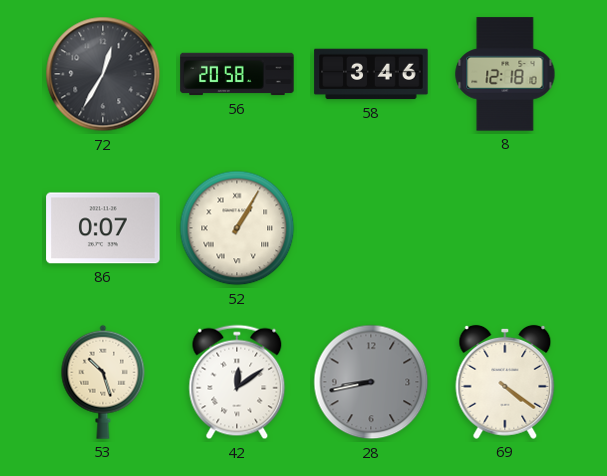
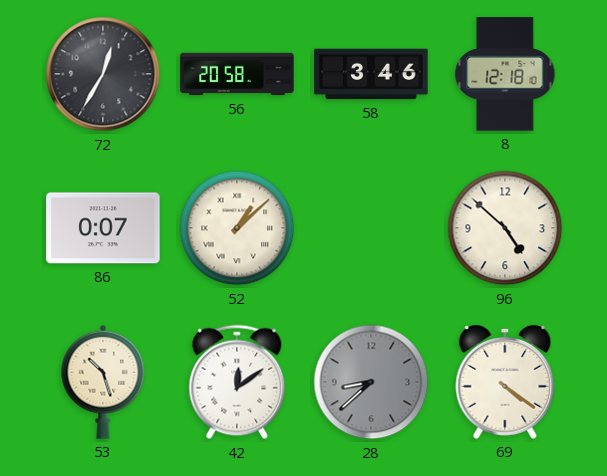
52: 1:05 -> 1:08
96: none -> 4:52
28: 8:43 -> 8:38
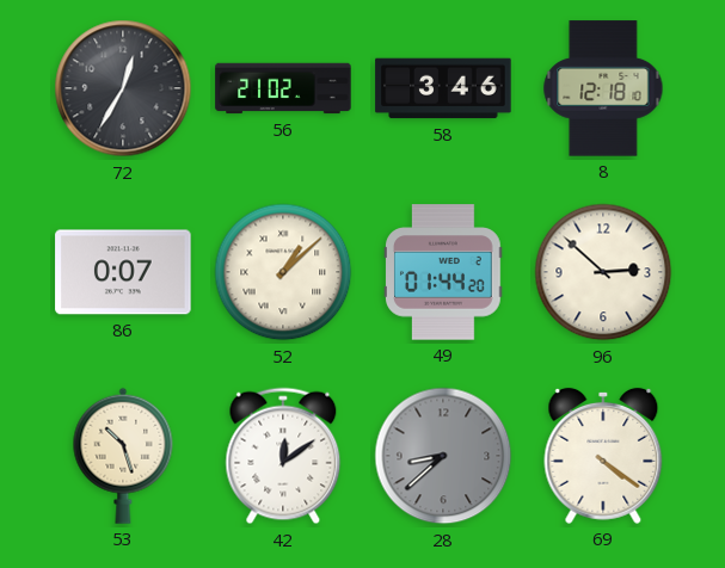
56: 20:58 -> 21:02
49: none -> 01:44
96: 4:52 -> 2:52
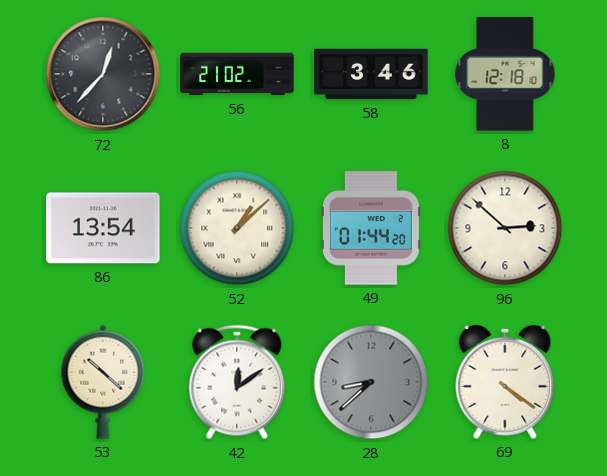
72: 12:35 -> 12:37
86: 0:07 -> 13:54
53: 10:27 -> 10:22
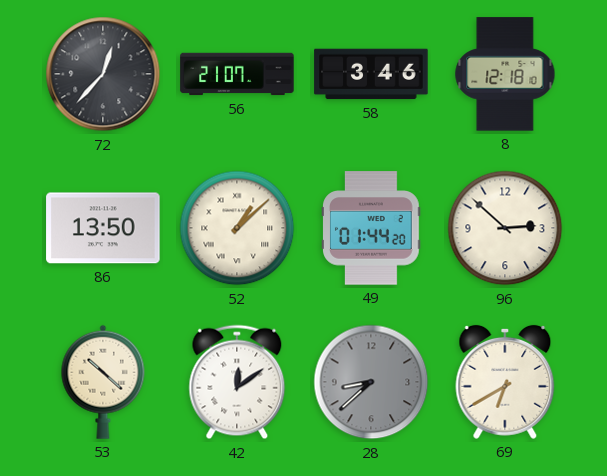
56: 21:02 -> 21:07
86: 13:54 -> 13:50
69: 4:21 -> 6:40
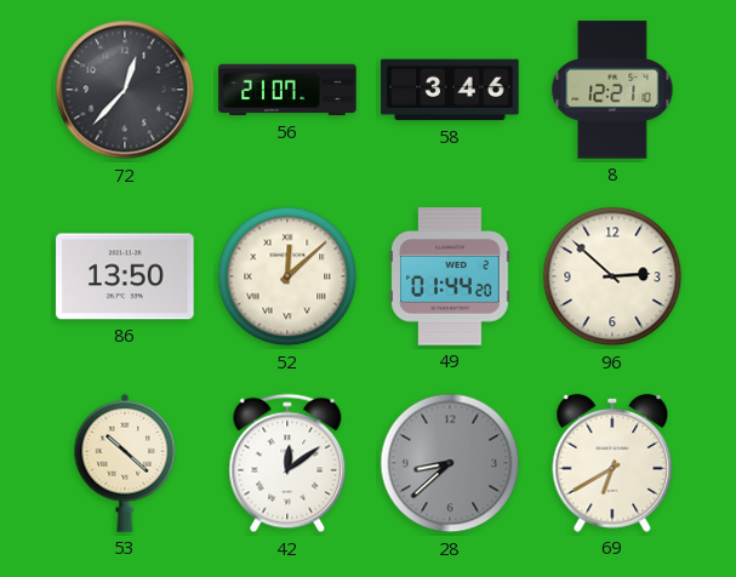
8: 12:18 -> 12:21
52: 1:08 -> 12:08
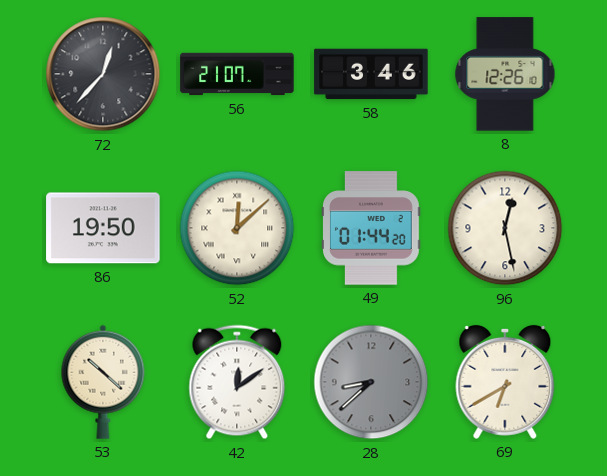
8: 12:21 -> 12:26
86: 13:50 -> 19:50
96: 2:52 -> 12:28
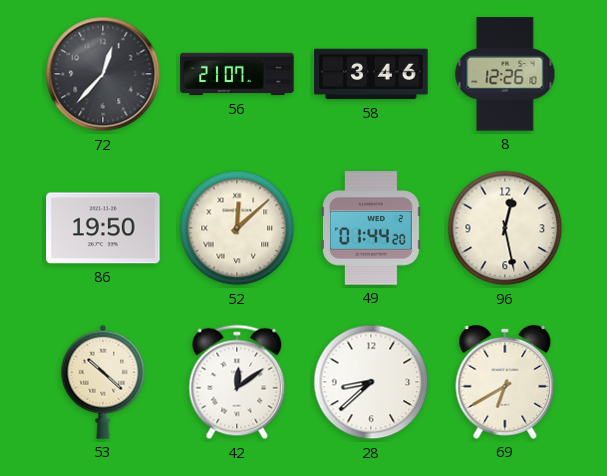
28 dial: grey -> white
